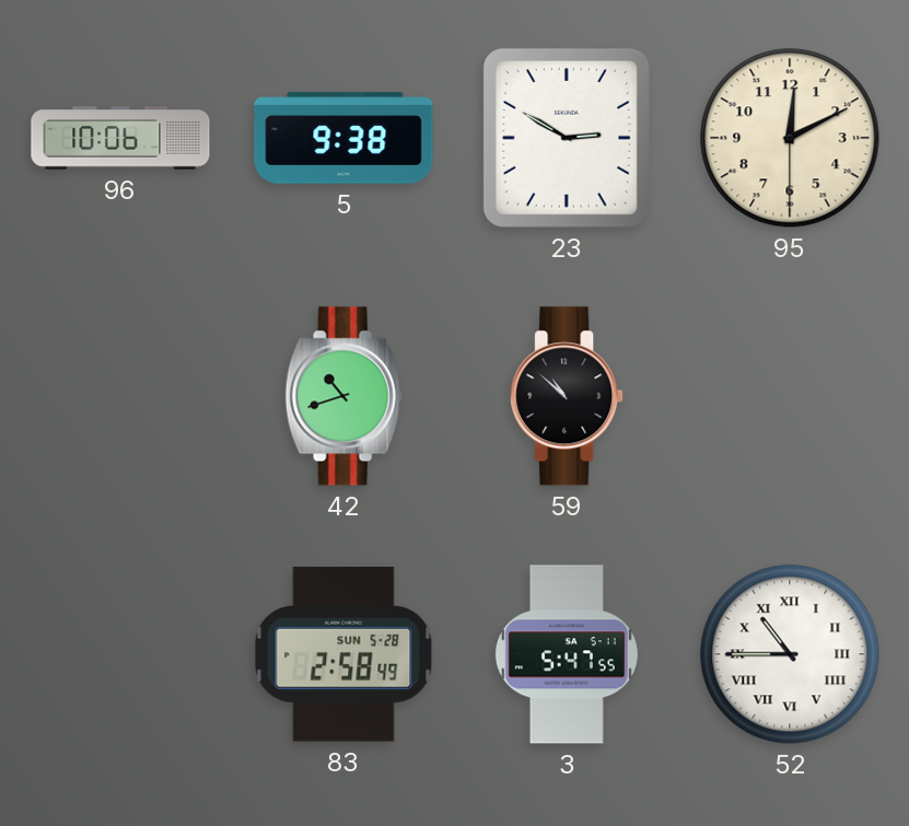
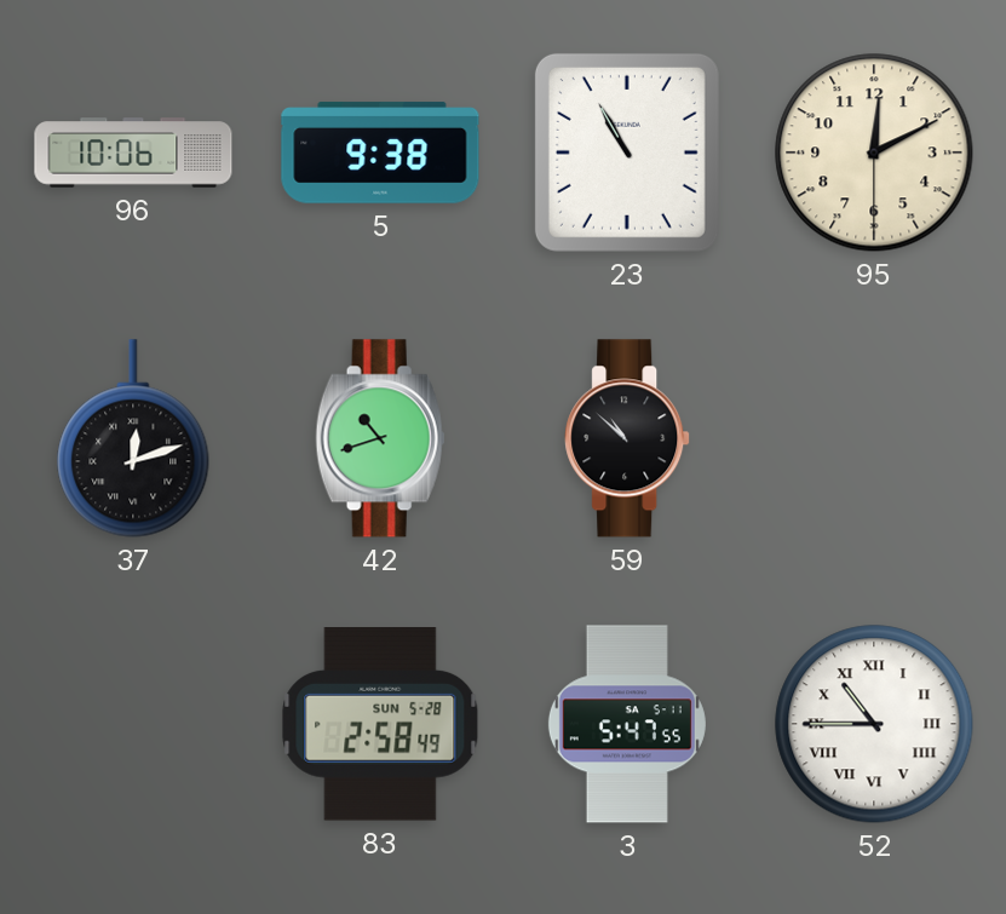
23: 2:50 -> 10:55
37: none -> 12:12
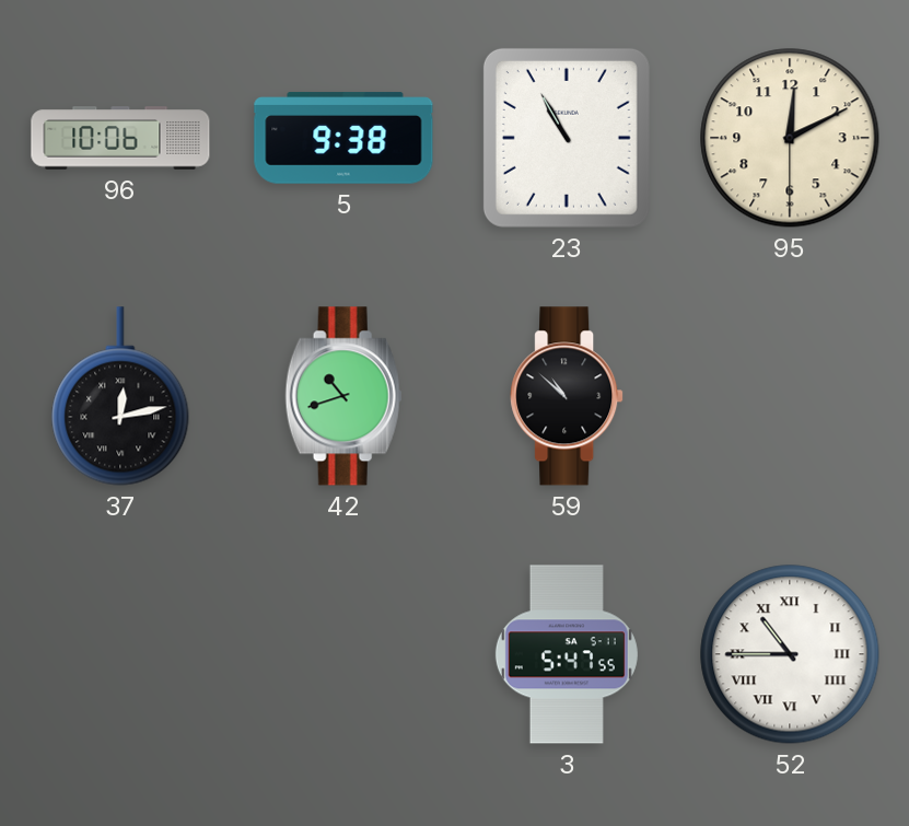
37: 12:12 -> 12:13
83: 2:58 -> none
